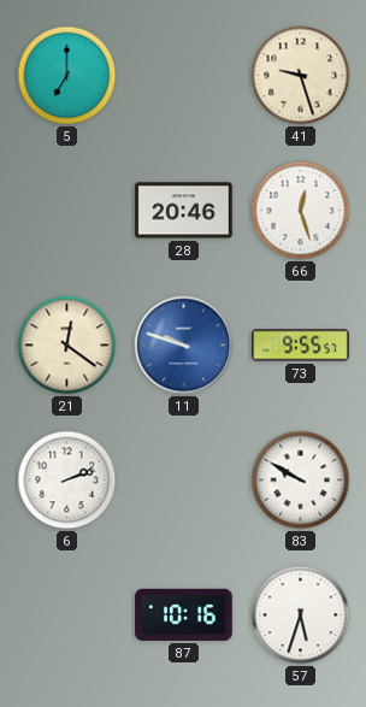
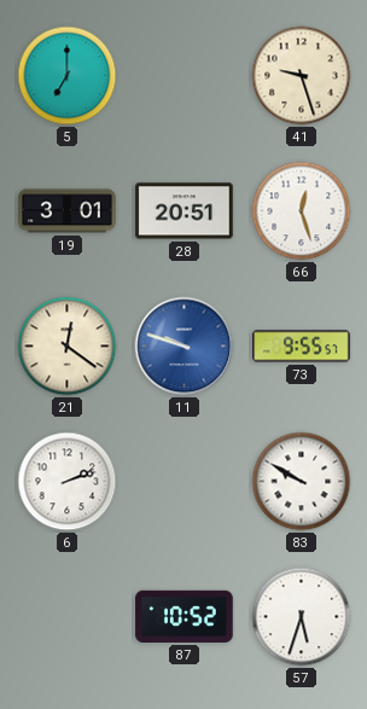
19: none -> 3:01
28: 20:46 -> 20:51
87: 10:16 -> 10:52
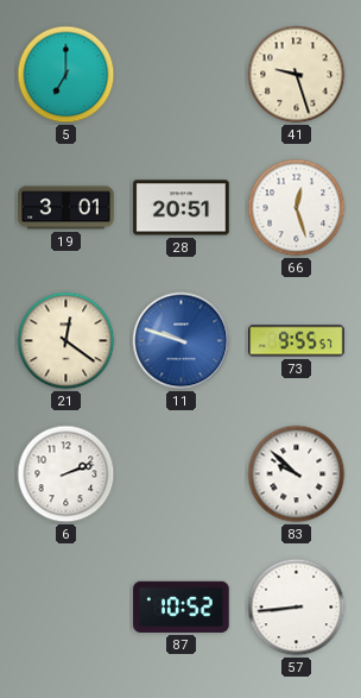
83: 9:50 -> 9:52
57: 5:33 -> 8:44
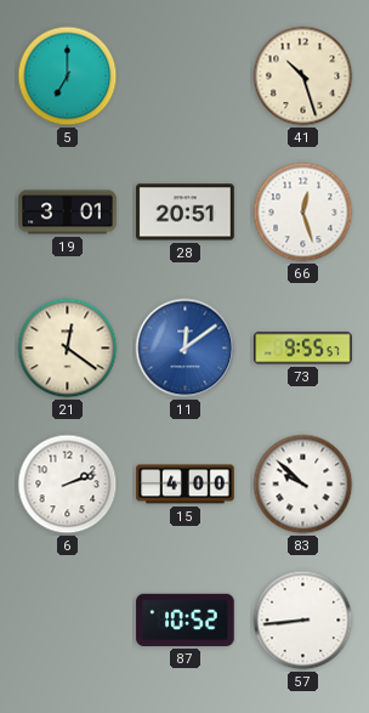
41: 9:27 -> 10:27
11: 9:48 -> 12:09
15: none -> 4:00
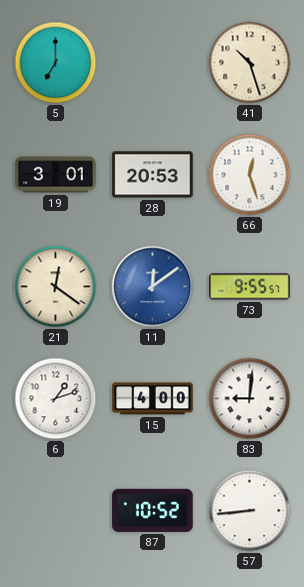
28: 20:51 -> 20:53
6: 2:12 -> 1:12
83: 9:52 -> 9:01
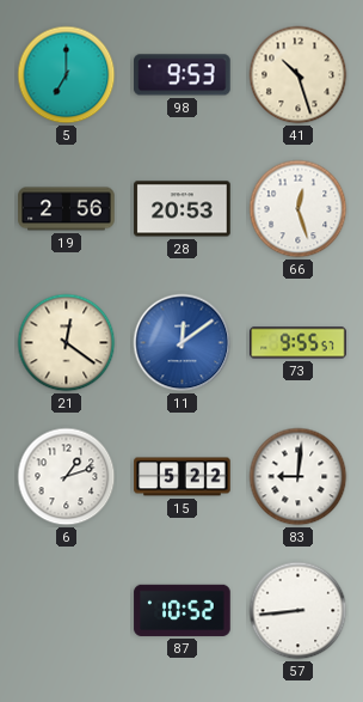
98: none -> 9:53
19: 3:01 -> 2:56
15: 4:00 -> 5:22
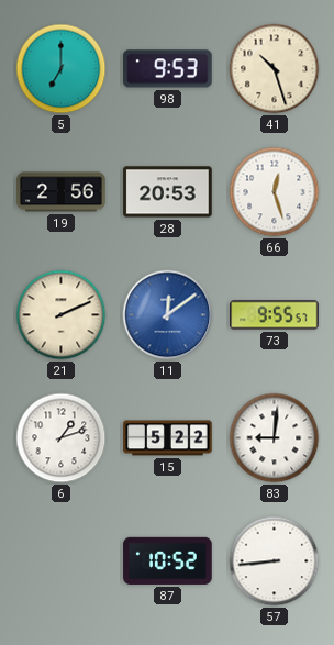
21: 12:21 -> 2:11
